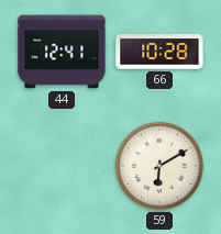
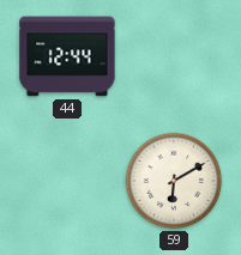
44: 12:41 -> 12:44
66: 10:28 -> none
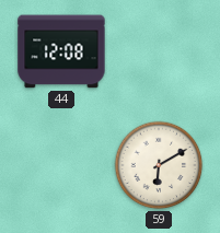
44: 12:44 -> 12:08
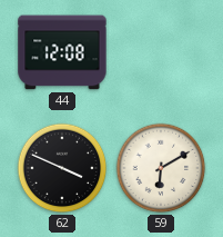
62: none -> 3:49
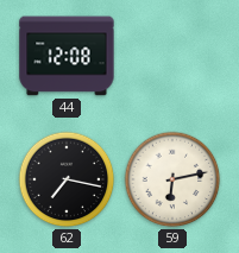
62: 3:49 -> 7:17
59: 6:10 -> 6:13
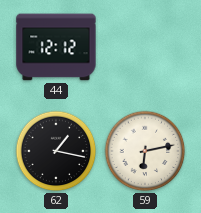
44: 12:08 -> 12:12
62: 7:17 -> 1:17
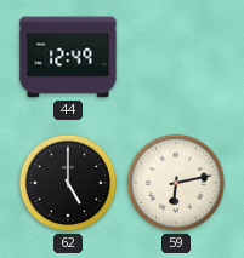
44: 12:12 -> 12:49
62: 1:17 -> 5:00
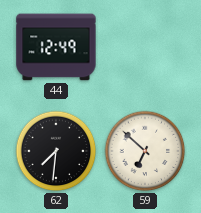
62: 5:00 -> 7:31
59: 6:13 -> 6:52
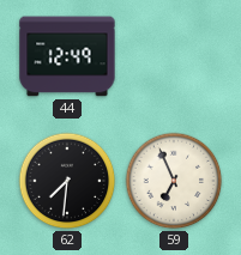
59: 6:52 -> 6:56
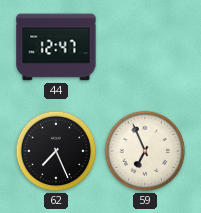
44: 12:49 -> 12:47
62: 7:31 -> 7:26
